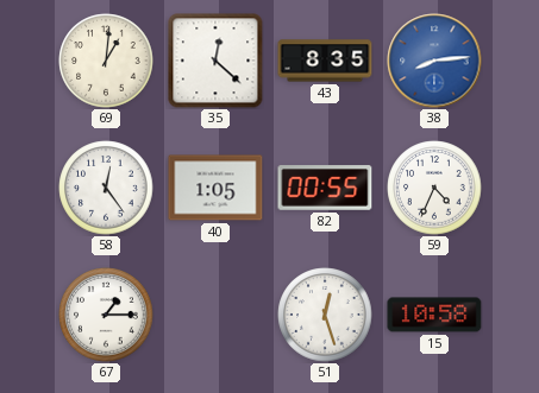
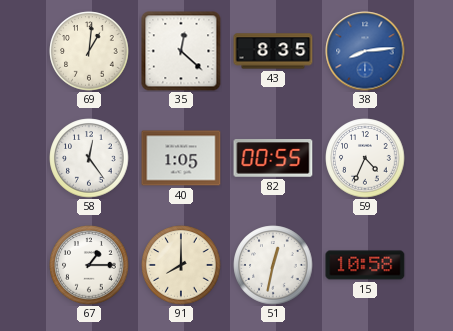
91: none -> 8:00
51: 12:27 -> 12:32
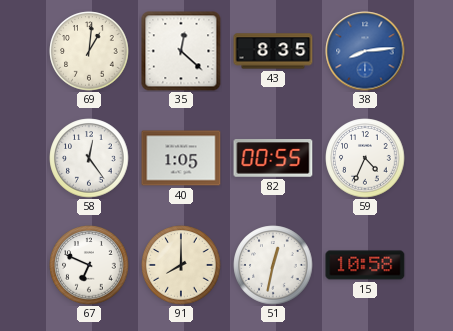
67: 1:15 -> 6:49
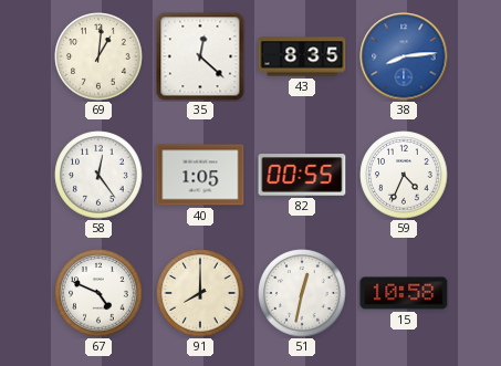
67: 6:49 -> 4:49
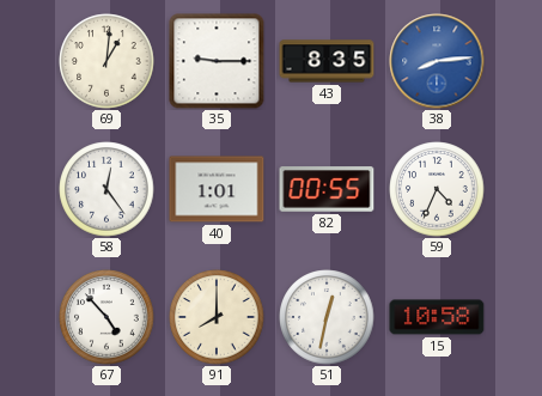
35: 12:22 -> 9:15
40: 1:05 -> 1:01
67: 4:49 -> 4:53
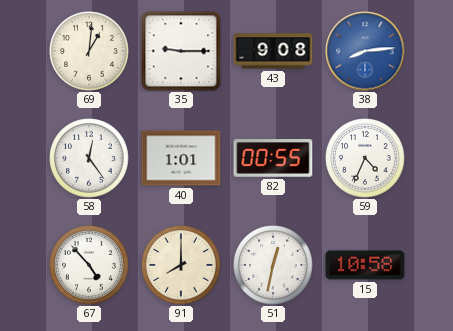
43: 8:35 -> 9:08
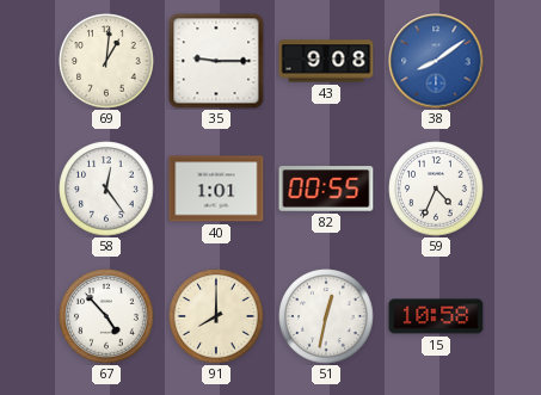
38: 8:14 -> 8:09
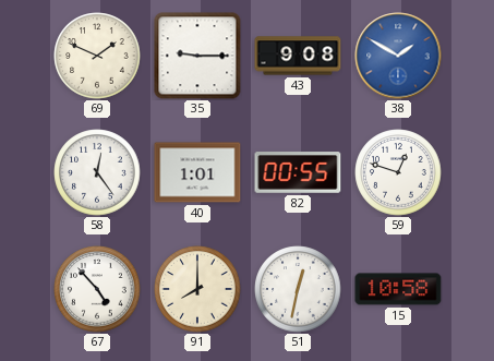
69: 1:01 -> 1:49
38: 8:09 -> 1:50
59: 4:34 -> 12:48
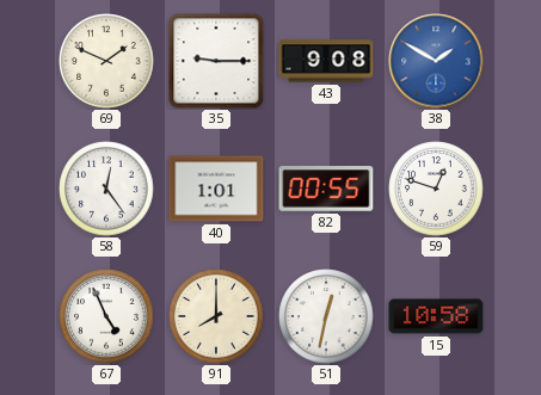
67: 4:53 -> 4:56
